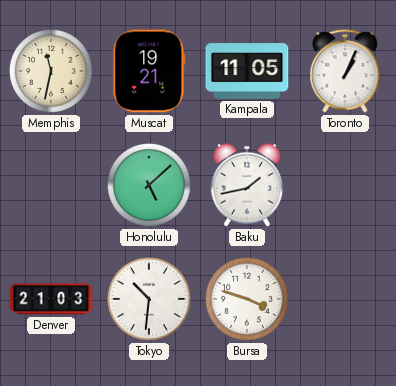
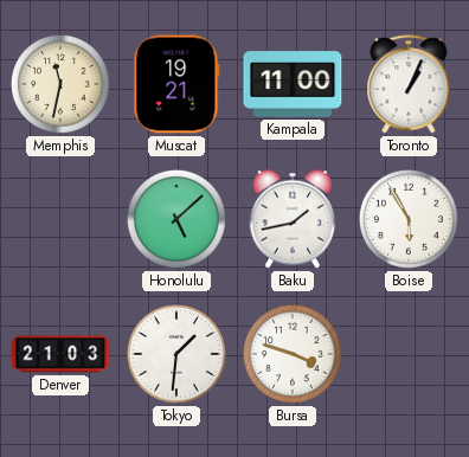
Kampala: 11:05 -> 11:00
Boise: none -> 5:55
Tokyo: 10:31 -> 1:31
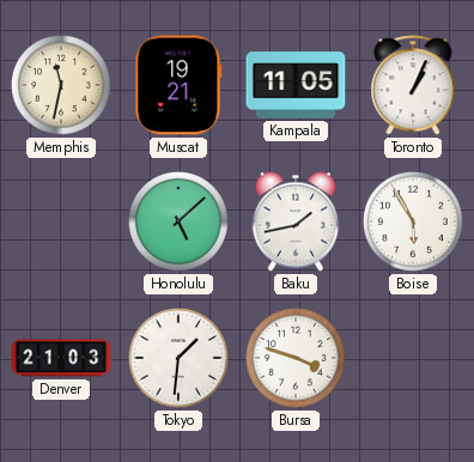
Kampala: 11:00 -> 11:05
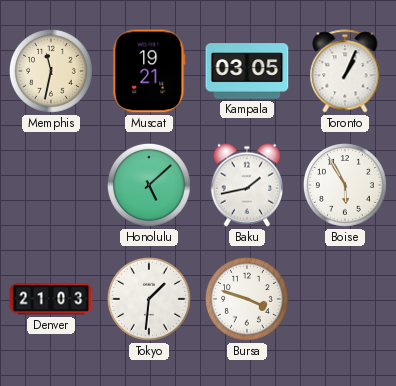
Kampala: 11:05 -> 03:05
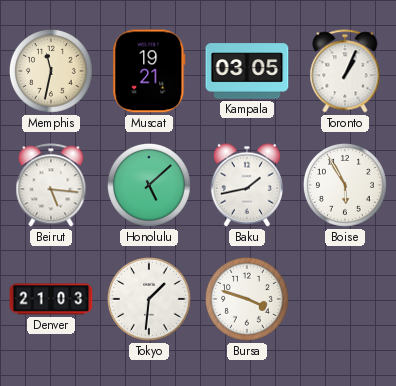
Beirut: none -> 5:16
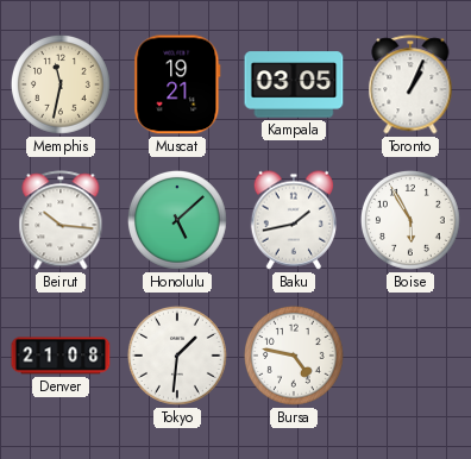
Beirut: 5:16 -> 10:16
Denver: 21:03 -> 21:08
Bursa: 3:48 -> 4:47
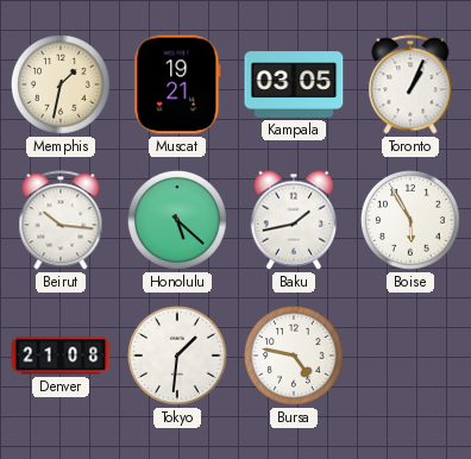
Memphis: 11:32 -> 1:32
Honolulu: 5:08 -> 5:22
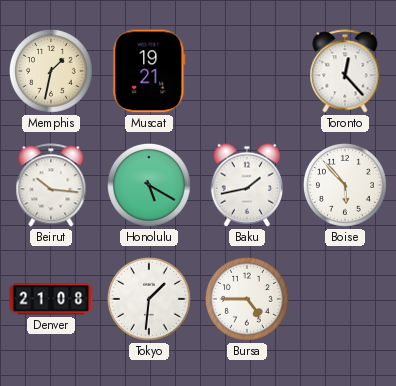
Kampala: 03:05 -> none
Toronto: 1:04 -> 12:23
Honolulu: 5:22 -> 5:20
Boise: 5:55 -> 5:53
Bursa: 4:47 -> 4:45
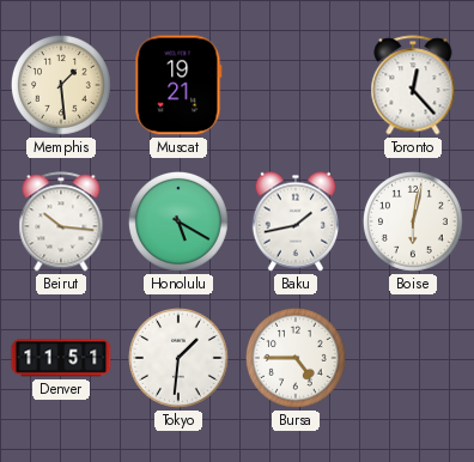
Memphis: 1:32 -> 1:29
Boise: 5:53 -> 6:02
Denver: 21:08 -> 11:51
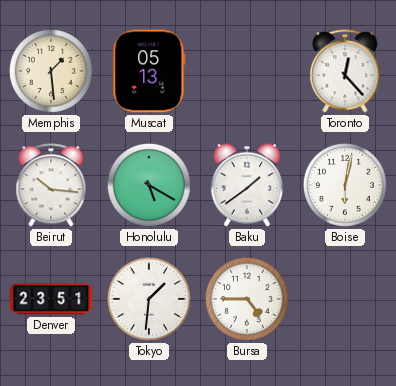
Muscat: 19:21 -> 05:13
Baku: 1:43 -> 1:39
Denver: 11:51 -> 23:51
